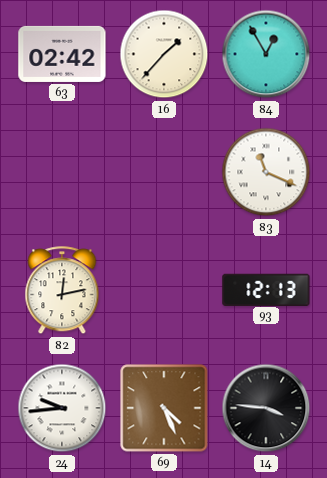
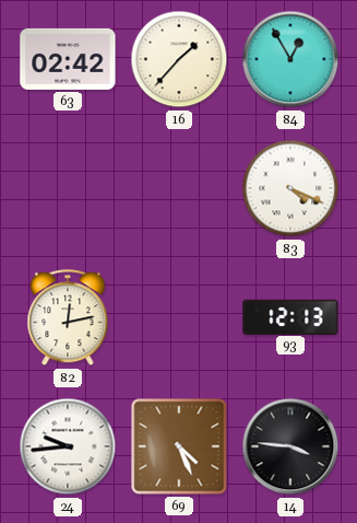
83: 11:19 -> 4:19
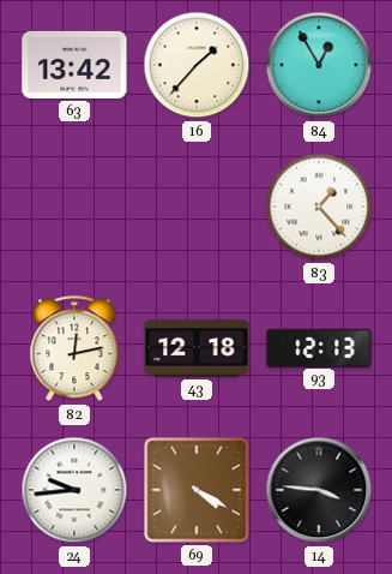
63: 02:42 -> 13:42
83: 4:19 -> 1:23
43: none -> 12:18
69: 4:26 -> 4:20
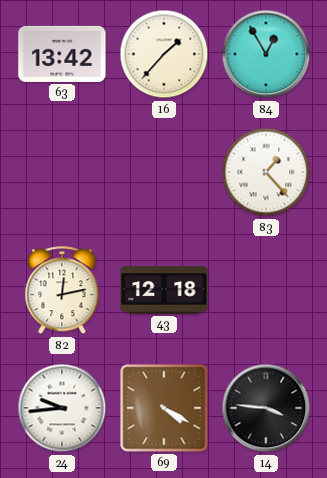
93: 12:13 -> none
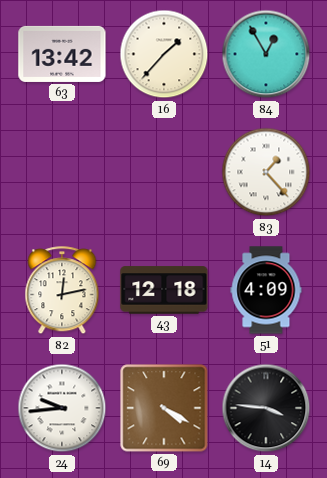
51: none -> 4:09
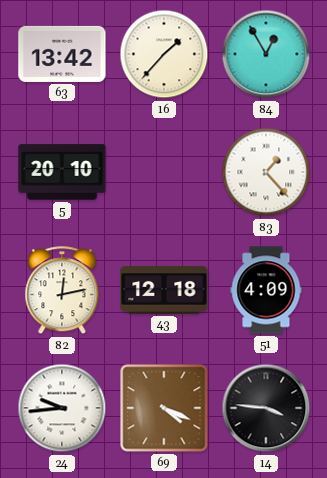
5: none -> 20:10
69: 4:20 -> 4:19
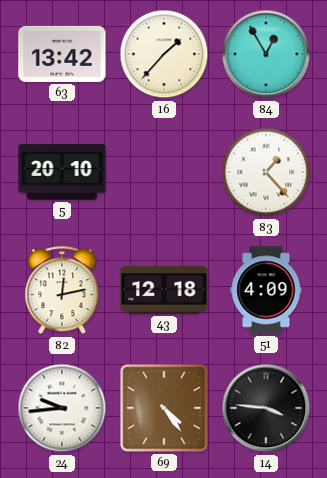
69: 4:19 -> 4:24
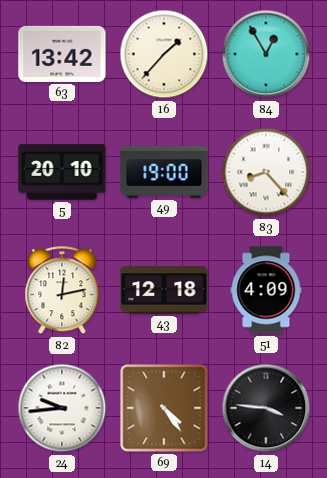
49: none -> 19:00
83: 1:23 -> 8:23
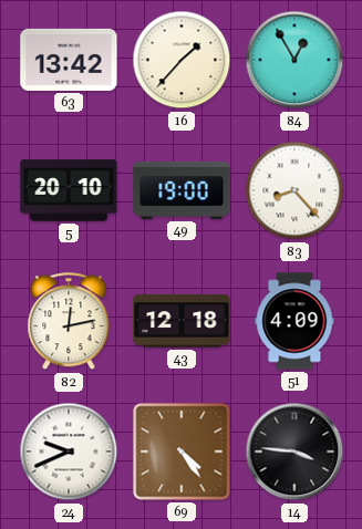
24: 9:44 -> 9:41
